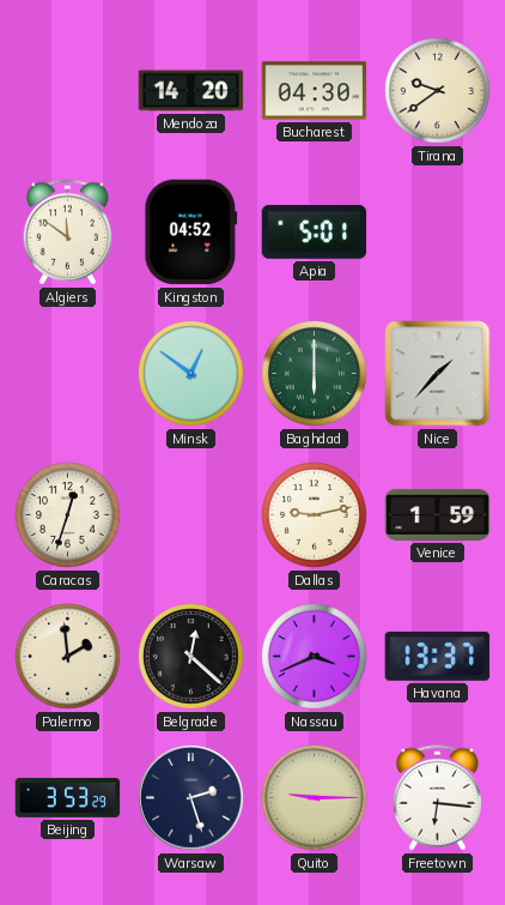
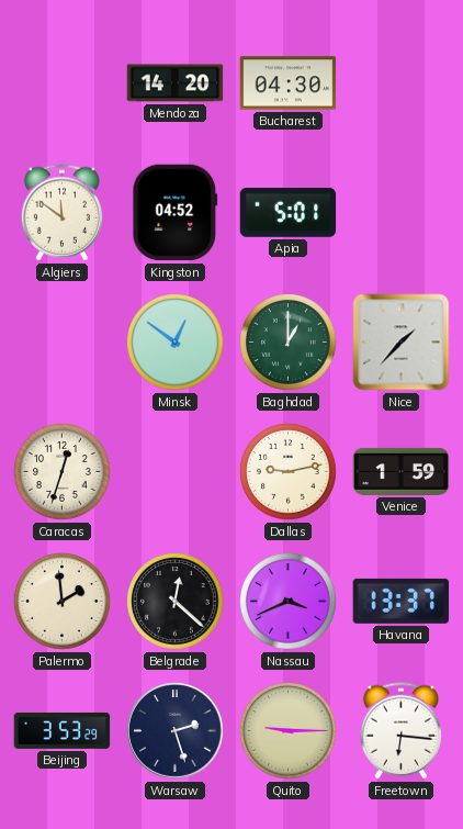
Tirana: 9:39 -> none
Baghdad: 6:00 -> 1:00
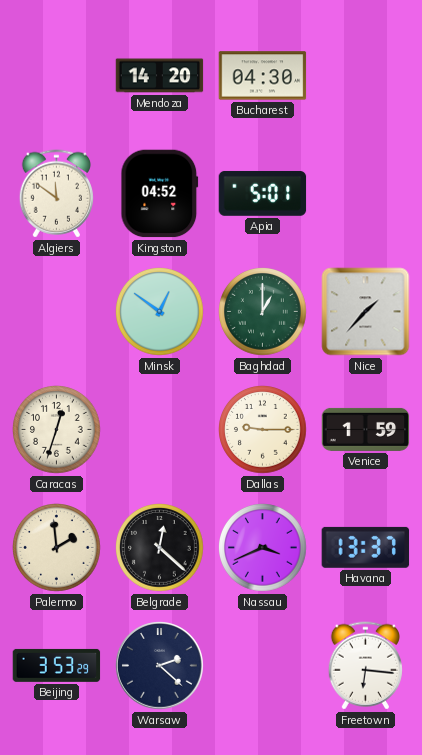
Dallas: 9:13 -> 9:15
Warsaw: 2:27 -> 2:22
Quito: 9:15 -> none
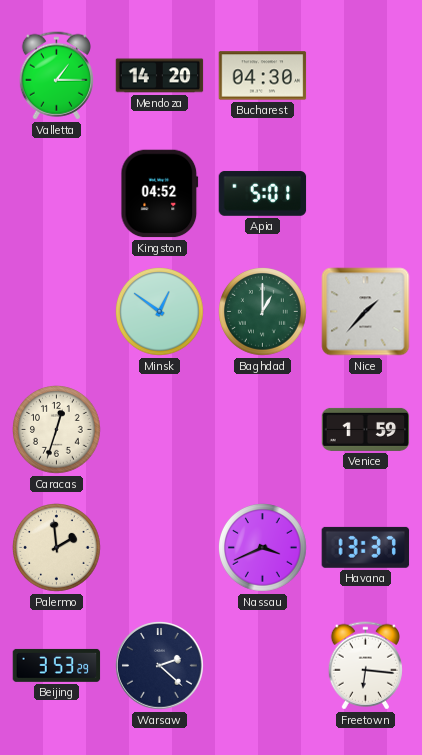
Valletta: none -> 1:15
Algiers: 11:51 -> none
Dallas: 9:15 -> none
Belgrade: 12:22 -> none
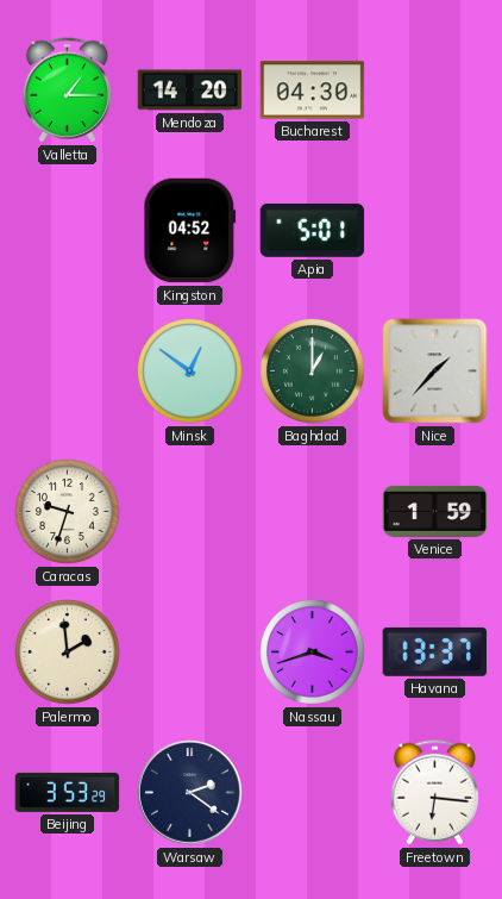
Caracas: 12:33 -> 9:33
Nassau: 3:41 -> 3:42
Warsaw: 2:22 -> 2:21
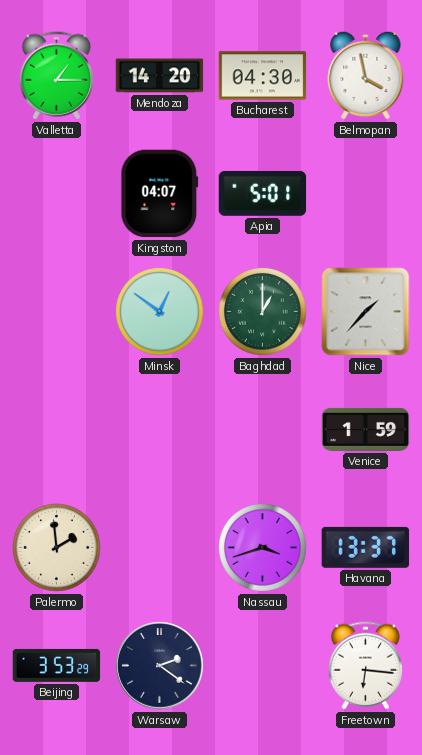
Belmopan: none -> 3:58
Kingston: 04:52 -> 04:07
Caracas: 9:33 -> none
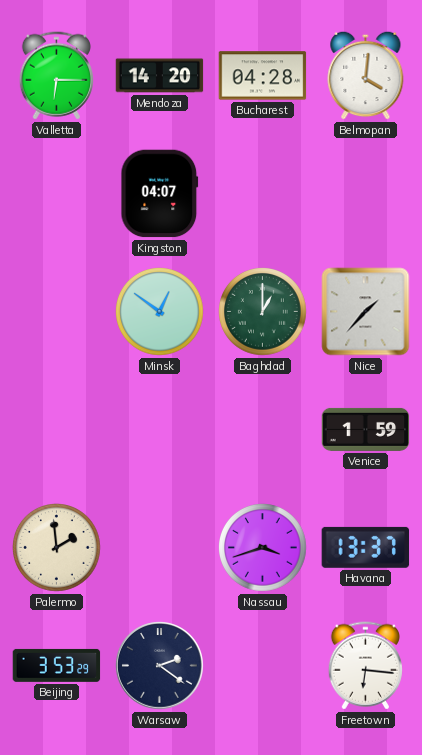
Valletta: 1:15 -> 6:15
Bucharest: 04:30 -> 04:28
Belmopan: 3:58 -> 4:01
Apia: 5:01 -> none
